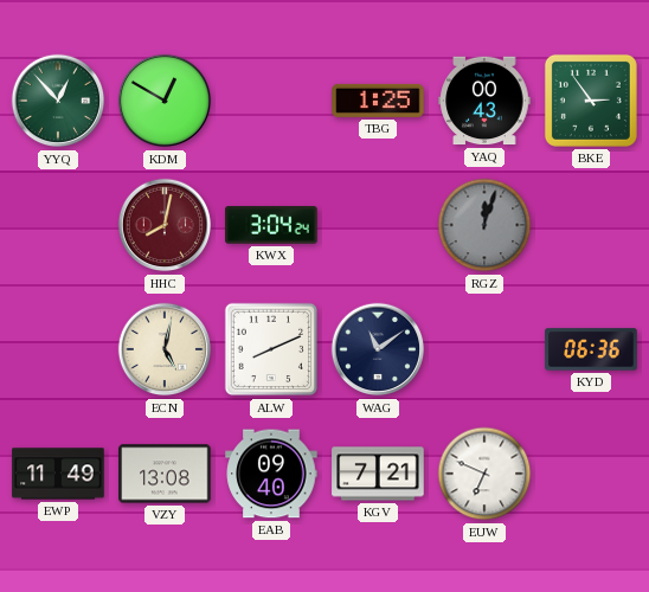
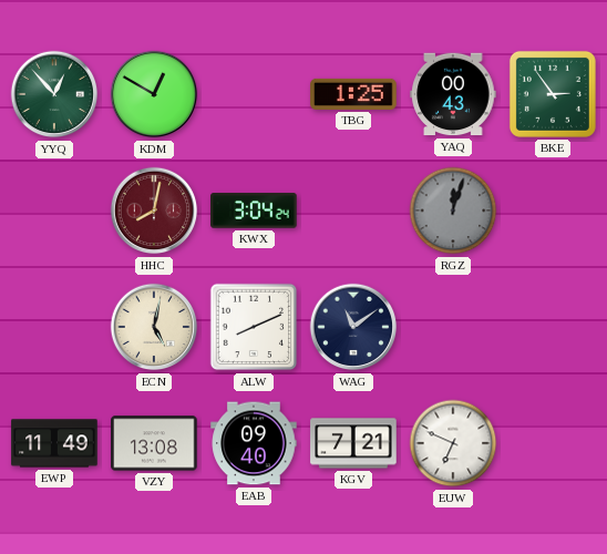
KYD: 06:36 -> none
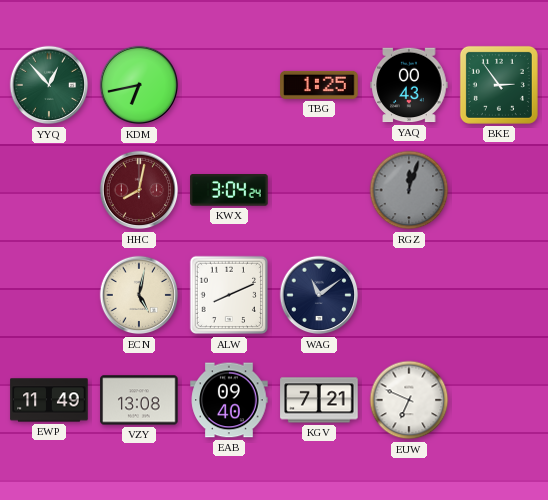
KDM: 12:50 -> 6:43
